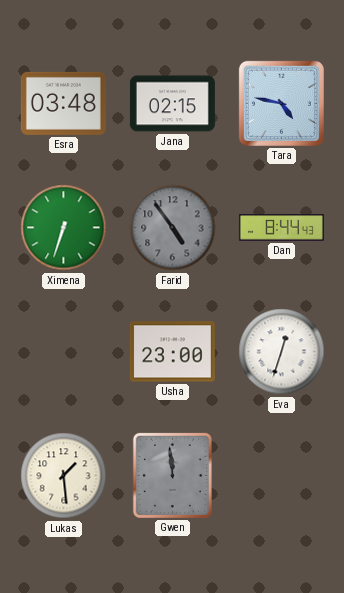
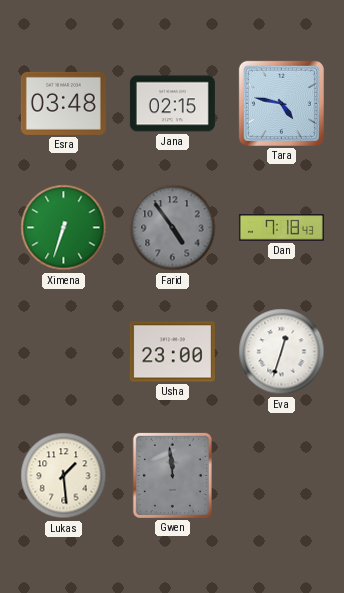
Dan: 8:44 -> 7:18
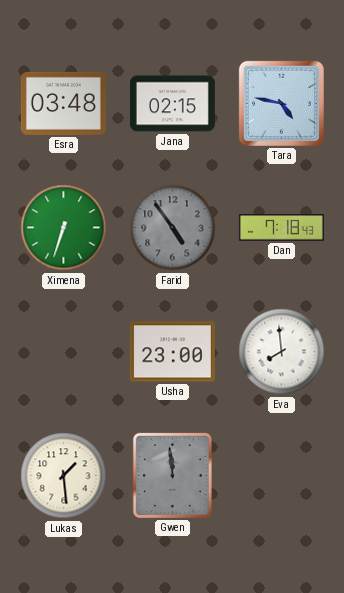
Eva: 12:33 -> 7:59
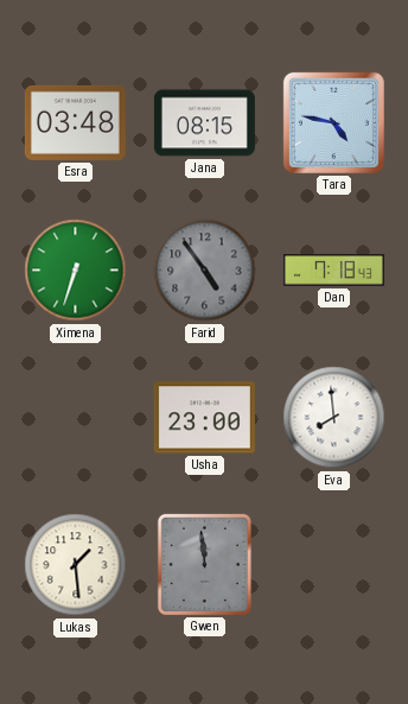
Jana: 02:15 -> 08:15
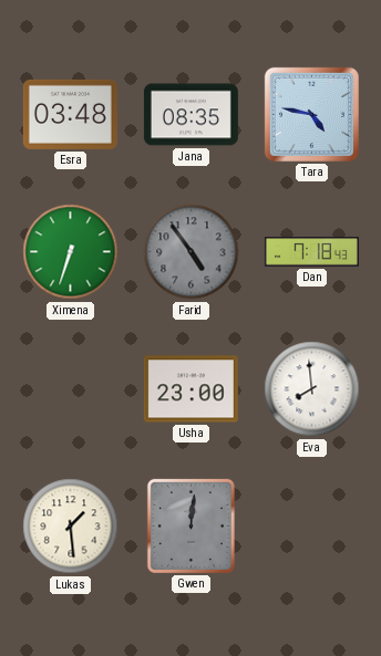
Jana: 08:15 -> 08:35
Gwen: 11:59 -> 12:01
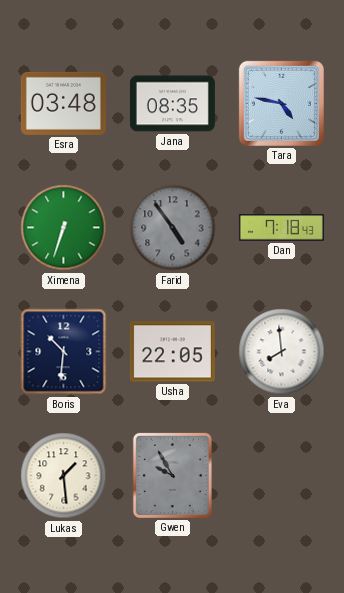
Boris: none -> 10:31
Usha: 23:00 -> 22:05
Gwen: 12:01 -> 9:55
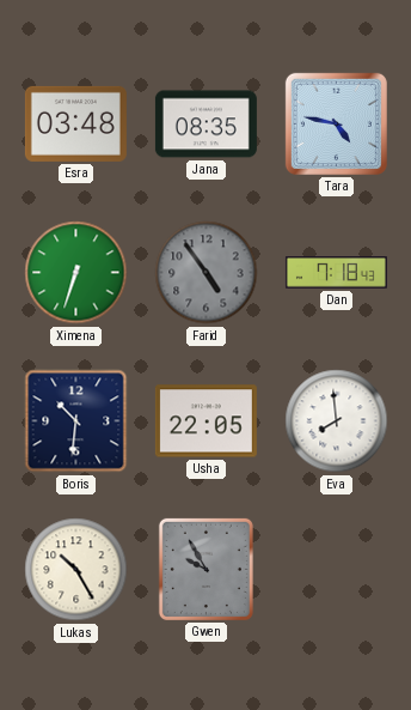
Lukas: 1:29 -> 10:25
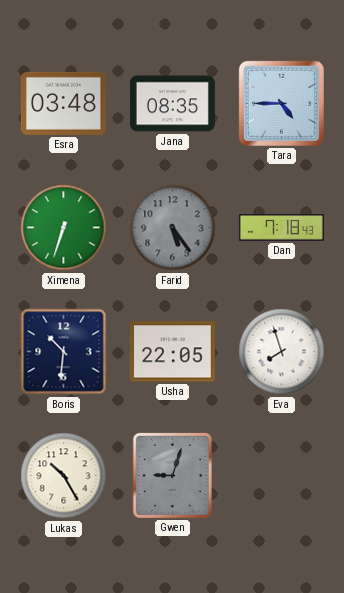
Tara: 4:47 -> 4:45
Farid: 4:54 -> 5:24
Eva: 7:59 -> 7:57
Gwen: 9:55 -> 9:03
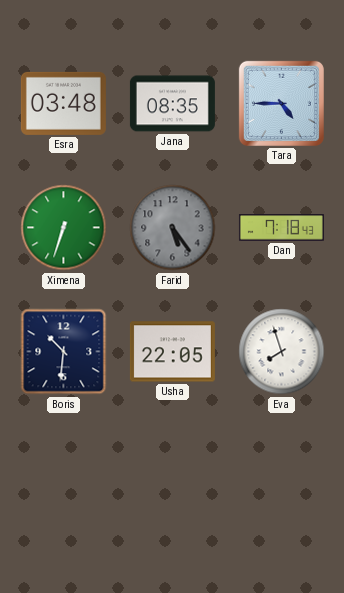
Lukas: 10:25 -> none
Gwen: 9:03 -> none
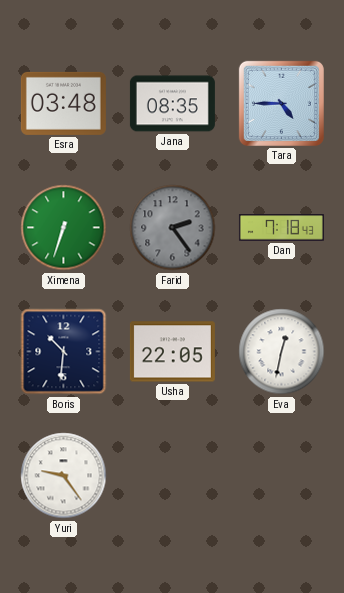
Farid: 5:24 -> 2:24
Eva: 7:57 -> 12:32
Yuri: none -> 9:24
